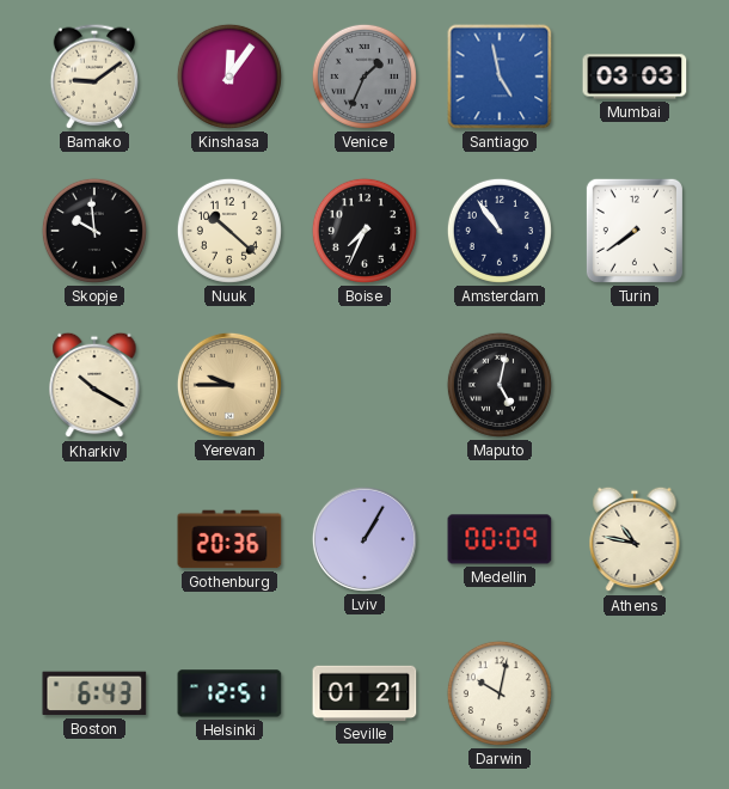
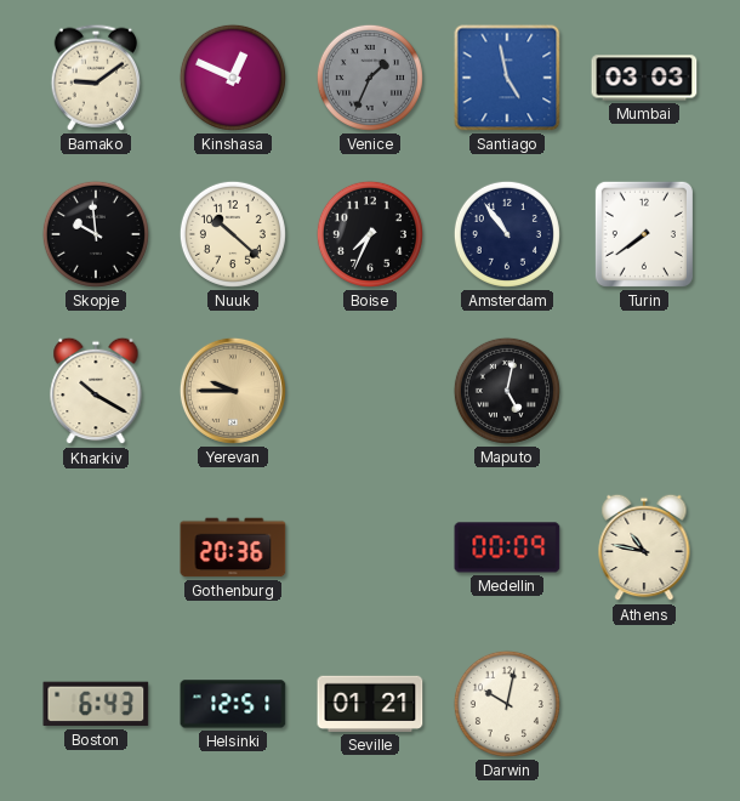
Kinshasa: 12:06 -> 12:49
Lviv: 1:05 -> none
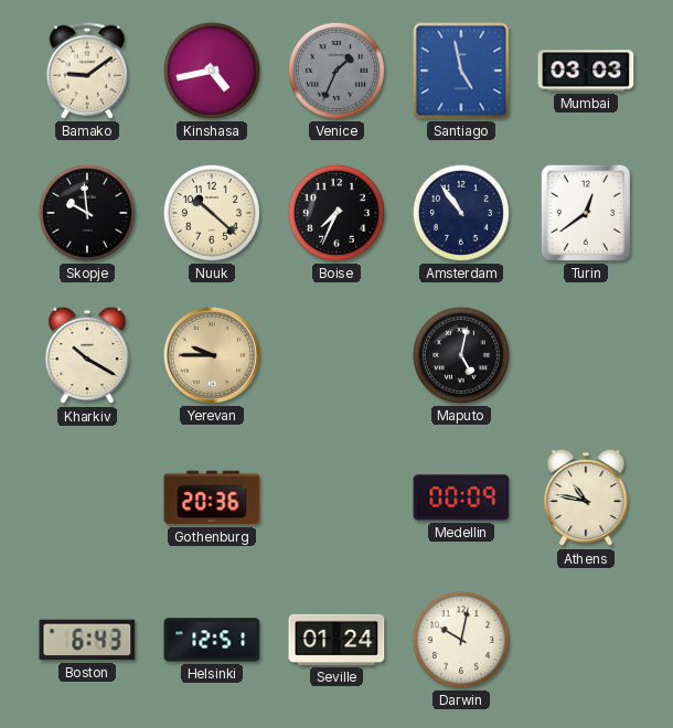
Kinshasa: 12:49 -> 4:43
Turin: 7:39 -> 12:39
Seville: 01:21 -> 01:24
